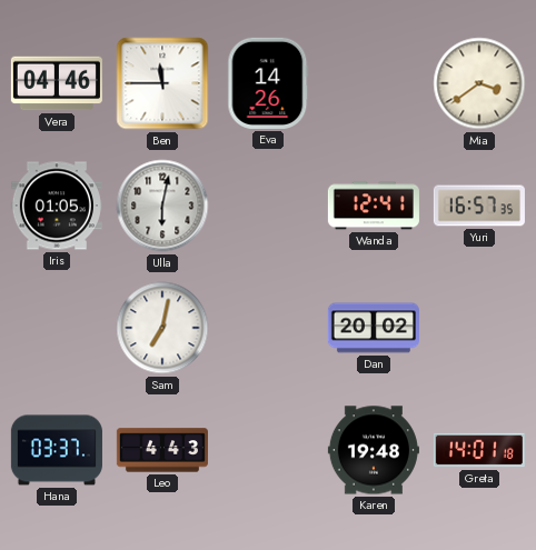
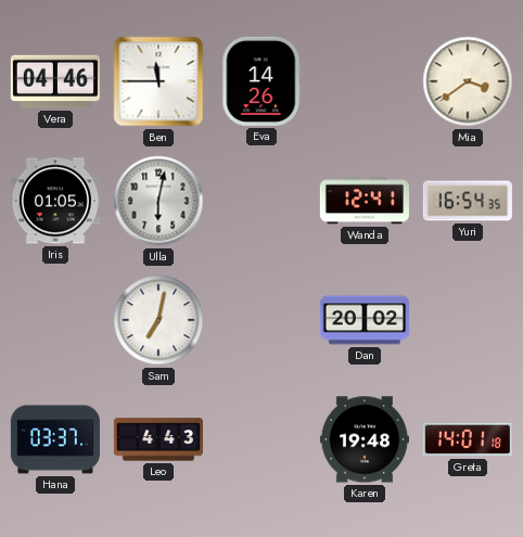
Yuri: 16:57 -> 16:54
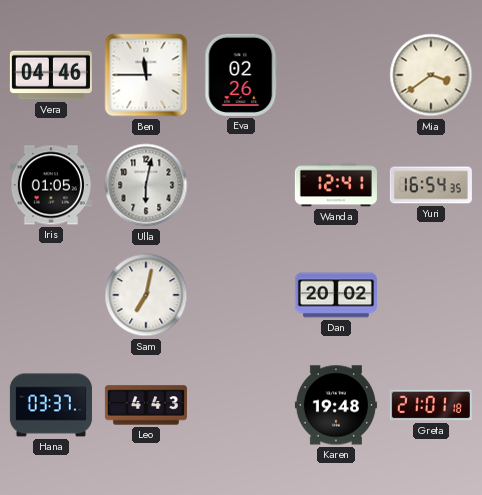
Eva: 14:26 -> 02:26
Greta: 14:01 -> 21:01
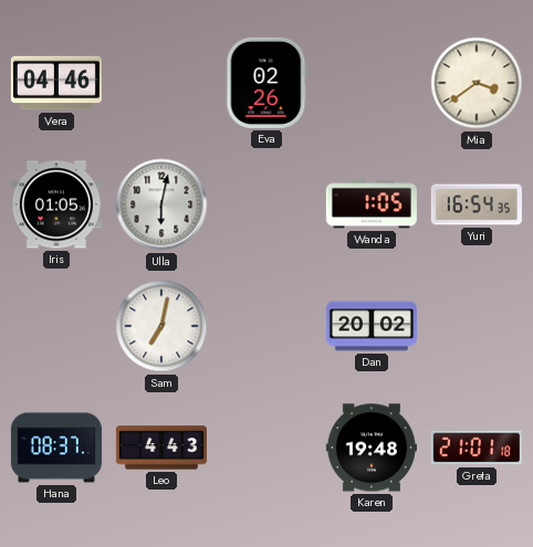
Ben: 11:45 -> none
Wanda: 12:41 -> 1:05
Hana: 03:37 -> 08:37
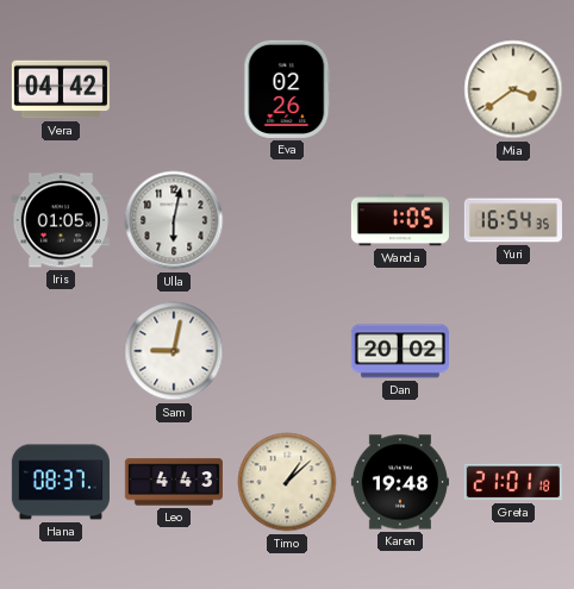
Vera: 04:46 -> 04:42
Sam: 7:02 -> 9:02
Timo: none -> 1:08
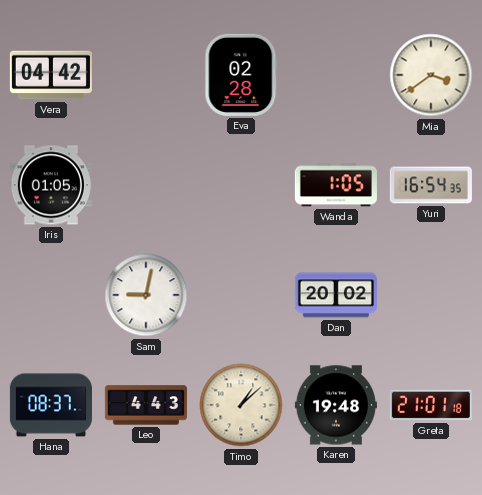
Eva: 02:26 -> 02:28
Ulla: 6:02 -> none
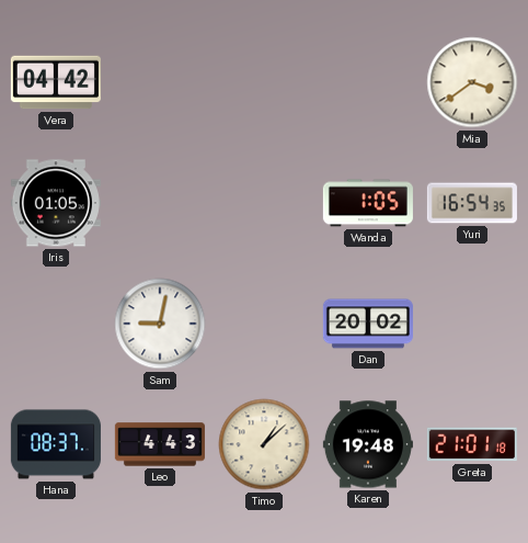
Eva: 02:28 -> none
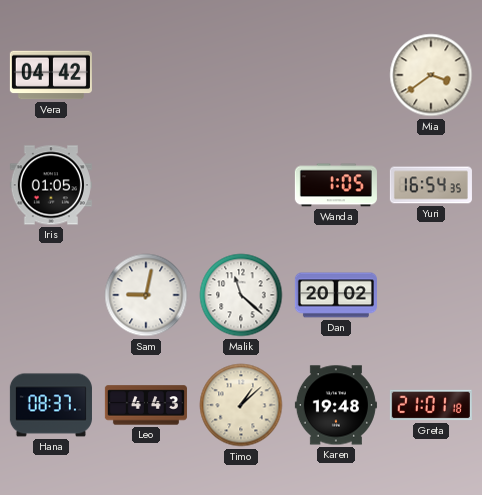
Malik: none -> 11:22
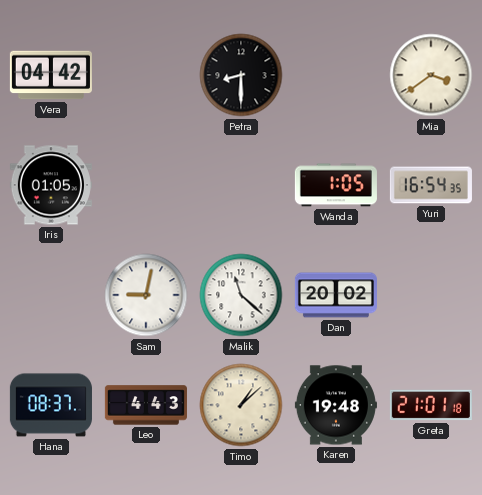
Petra: none -> 8:30
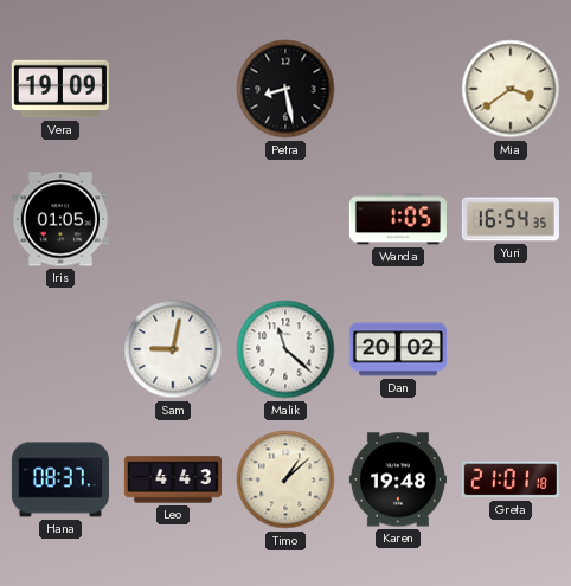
Vera: 04:42 -> 19:09
Petra: 8:30 -> 8:28
